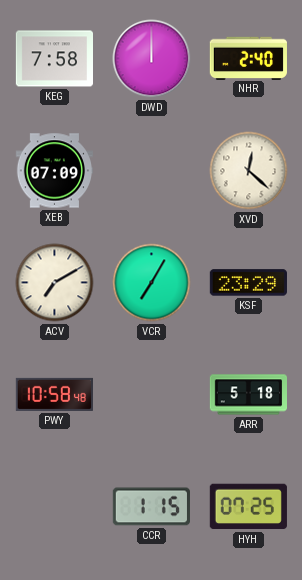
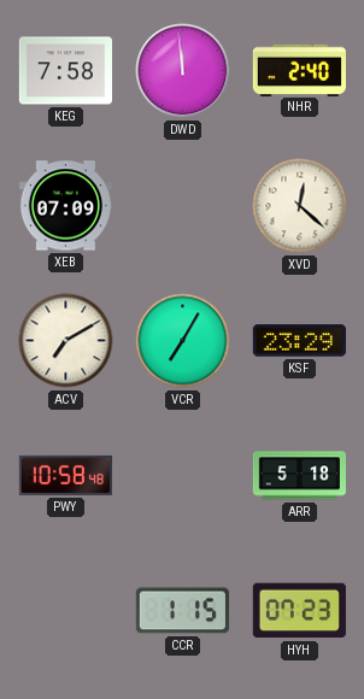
DWD: 12:00 -> 11:59
HYH: 07:25 -> 07:23
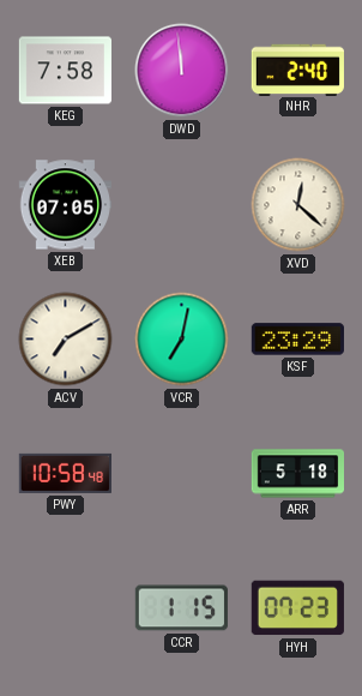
XEB: 07:09 -> 07:05
VCR: 7:05 -> 7:02
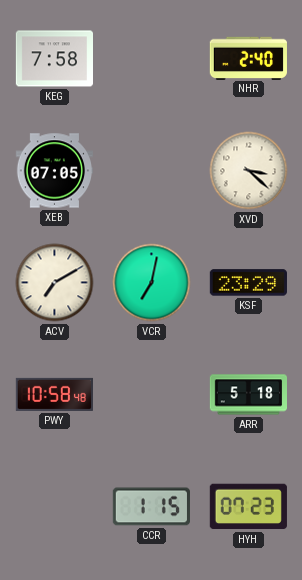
DWD: 11:59 -> none
XVD: 12:22 -> 3:22
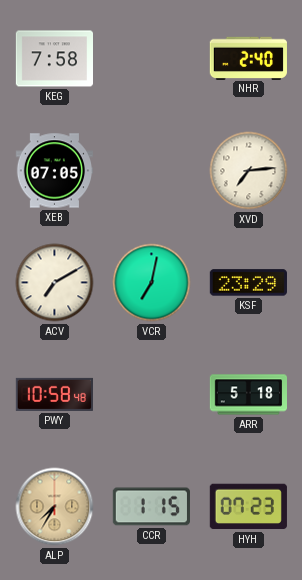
XVD: 3:22 -> 7:14
ALP: none -> 7:35
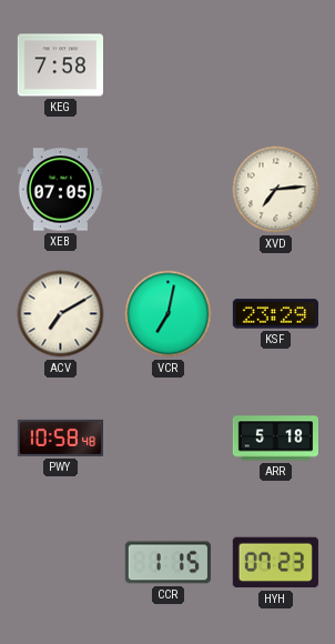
NHR: 2:40 -> none
ALP: 7:35 -> none
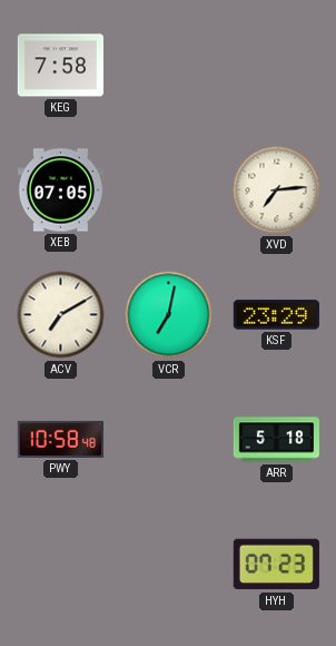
CCR: 1:15 -> none
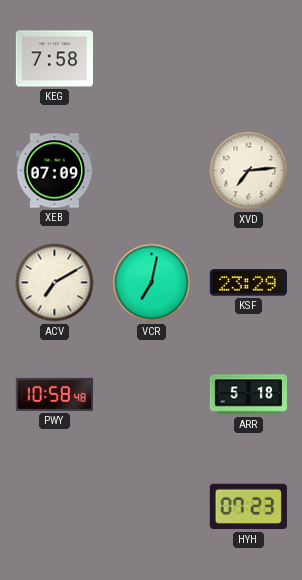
XEB: 07:05 -> 07:09
